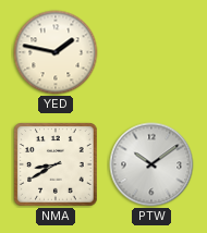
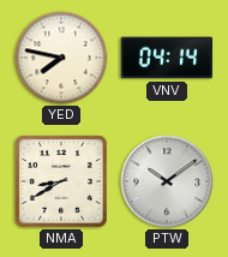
YED: 1:47 -> 7:47
VNV: none -> 04:14
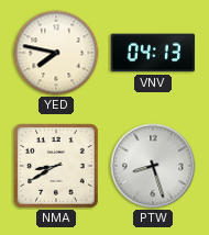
VNV: 04:14 -> 04:13
PTW: 10:09 -> 8:27
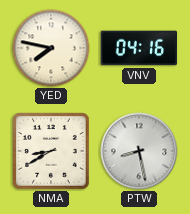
VNV: 04:13 -> 04:16
PTW: 8:27 -> 8:28
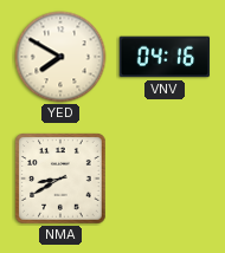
YED: 7:47 -> 7:50
PTW: 8:28 -> none
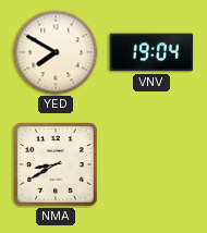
VNV: 04:16 -> 19:04
